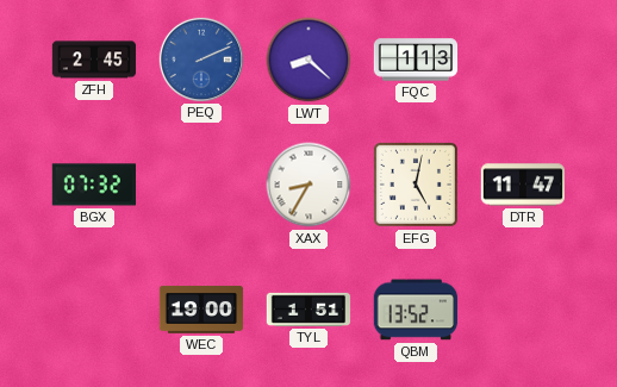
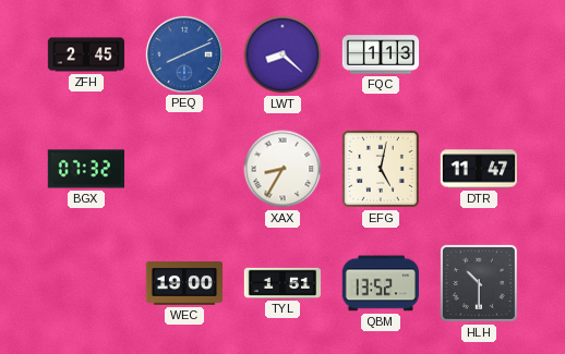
PEQ: 2:11 -> 8:11
HLH: none -> 10:30
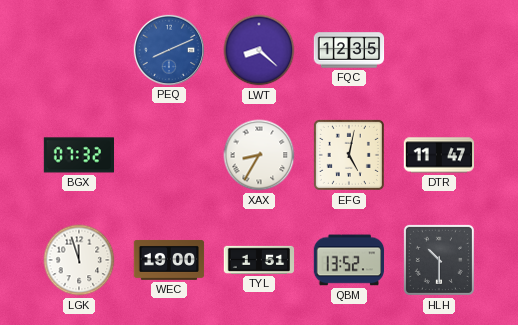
ZFH: 2:45 -> none
FQC: 1:13 -> 12:35
LGK: none -> 11:57
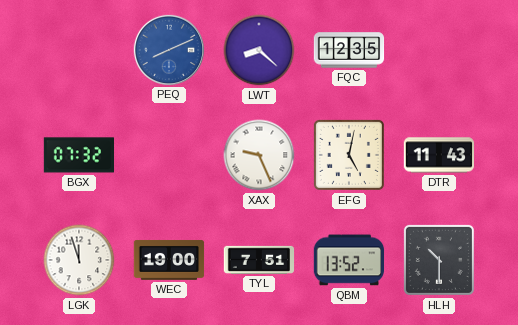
XAX: 8:35 -> 9:26
DTR: 11:47 -> 11:43
TYL: 1:51 -> 7:51
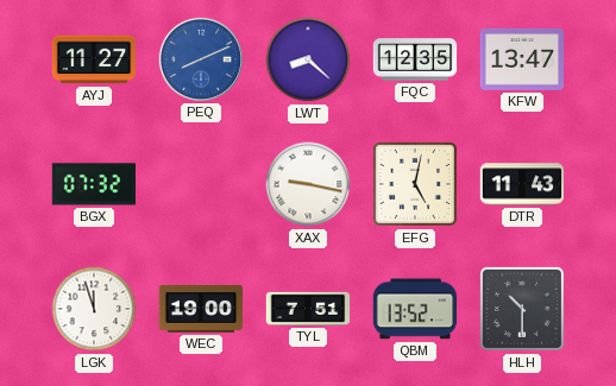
AYJ: none -> 11:27
KFW: none -> 13:47
XAX: 9:26 -> 9:17
